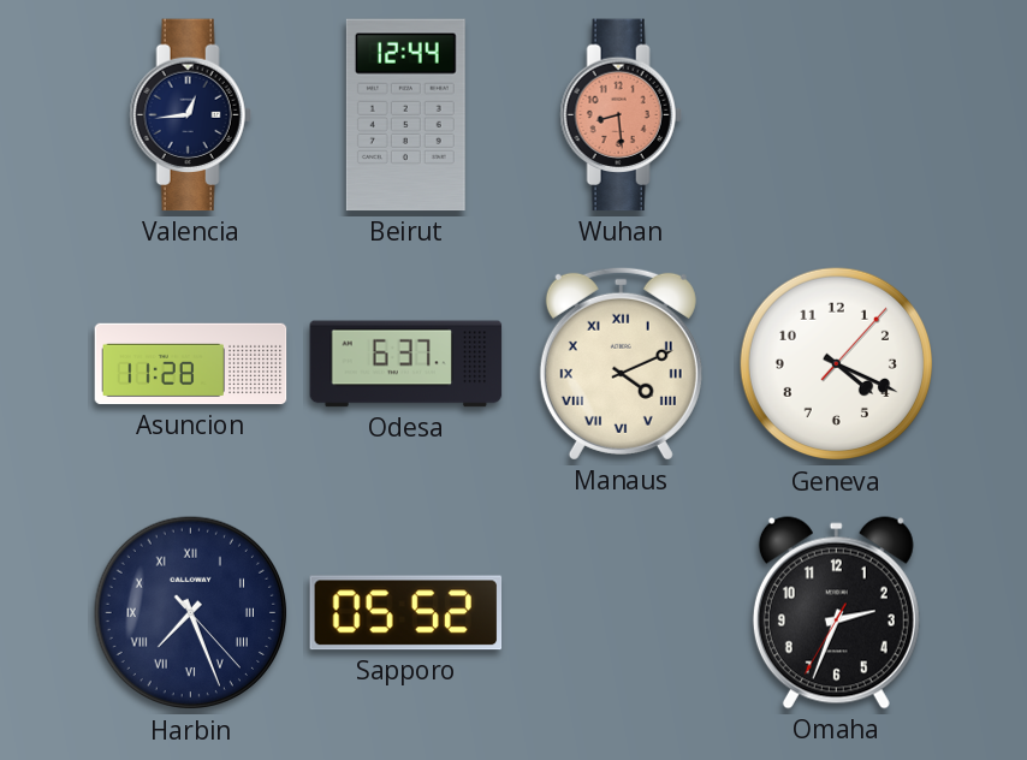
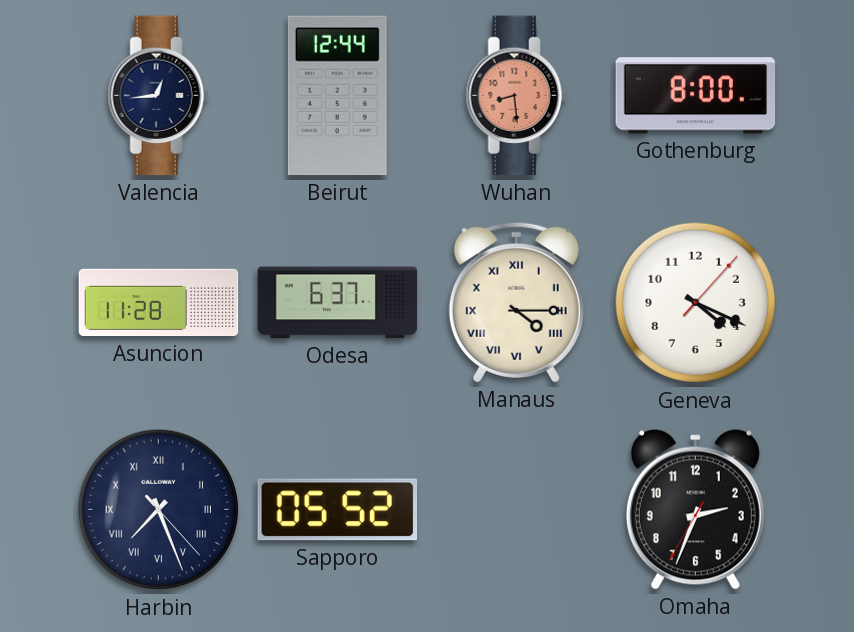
Gothenburg: none -> 8:00
Manaus: 4:11 -> 4:15
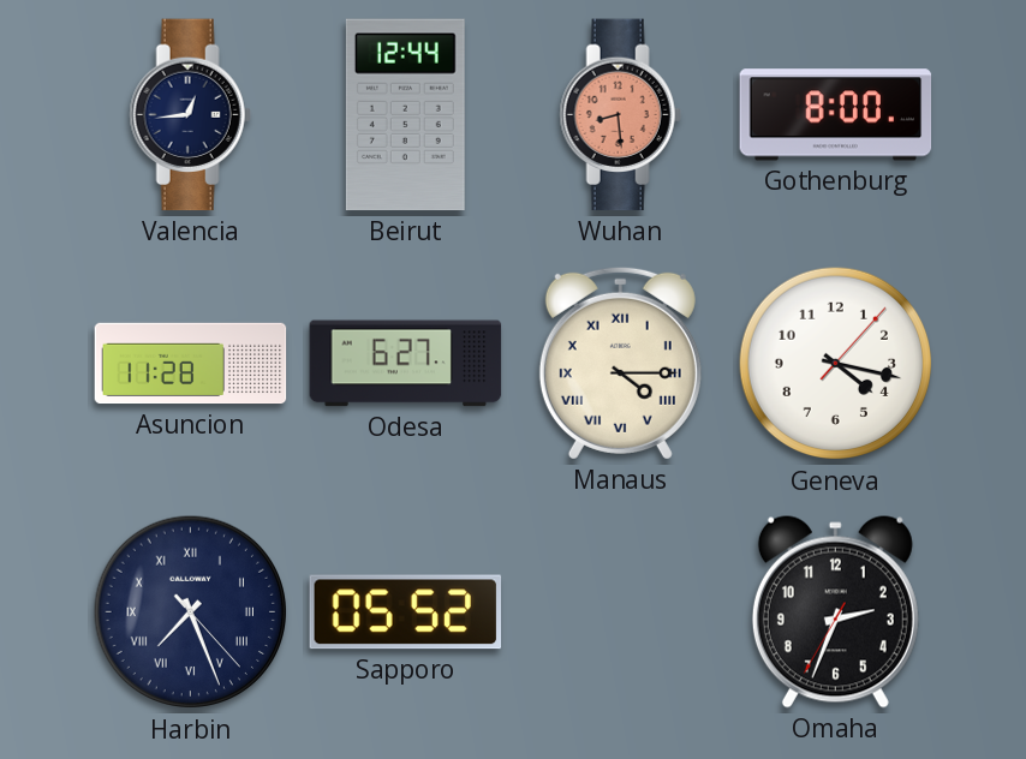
Odesa: 6:37 -> 6:27
Geneva: 4:19 -> 4:17
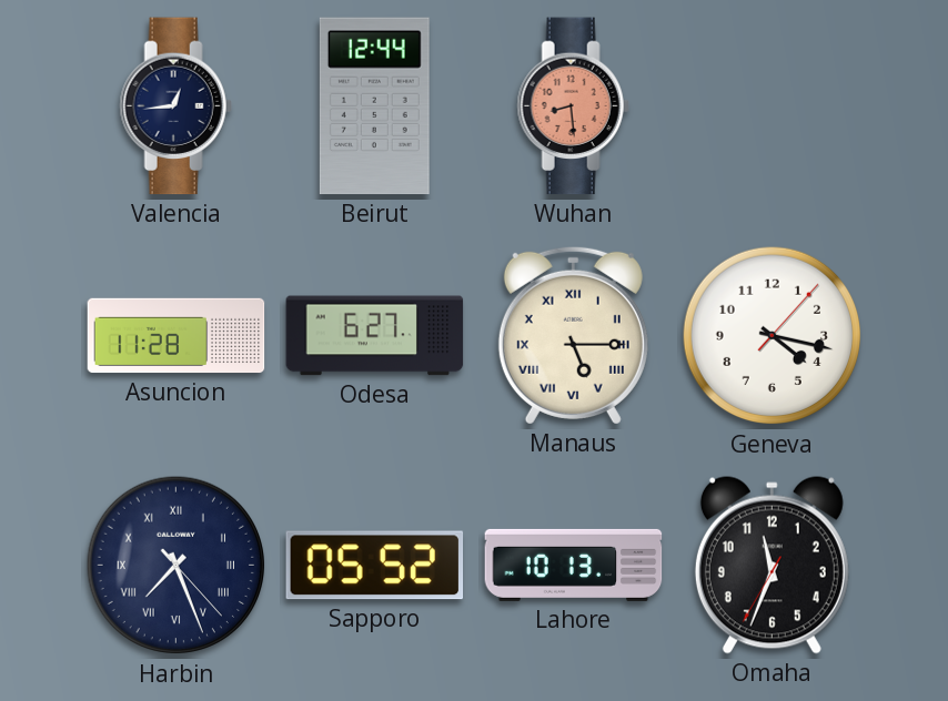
Gothenburg: 8:00 -> none
Manaus: 4:15 -> 5:15
Lahore: none -> 10:13
Omaha: 2:33 -> 11:33
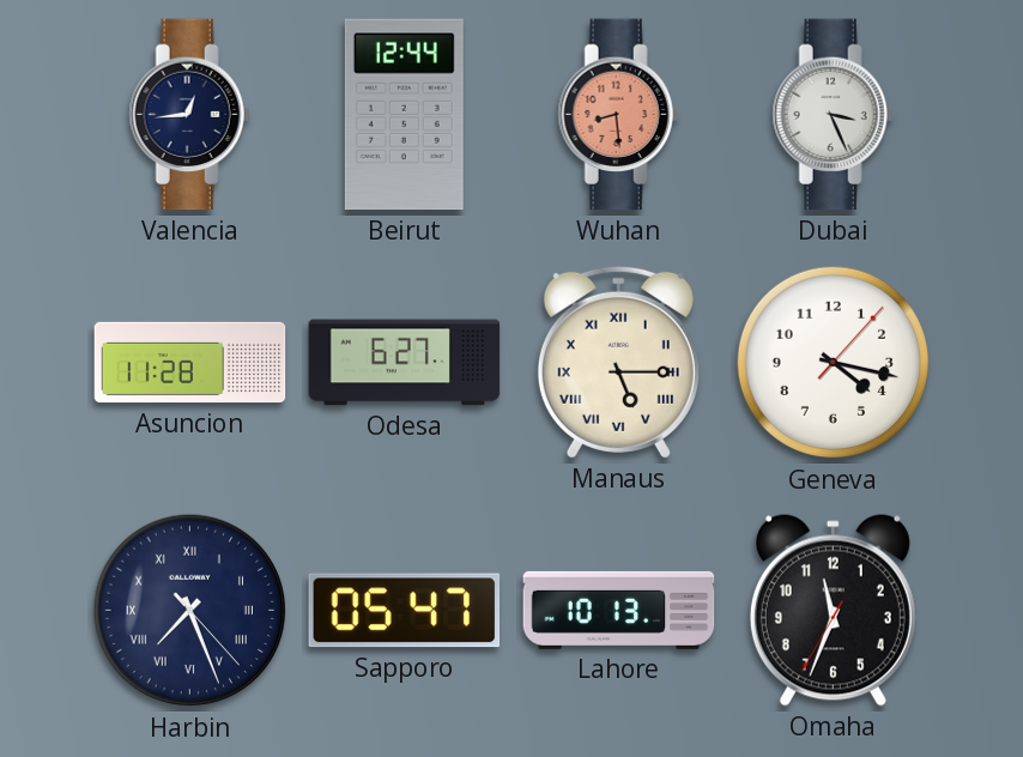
Dubai: none -> 3:26
Sapporo: 05:52 -> 05:47
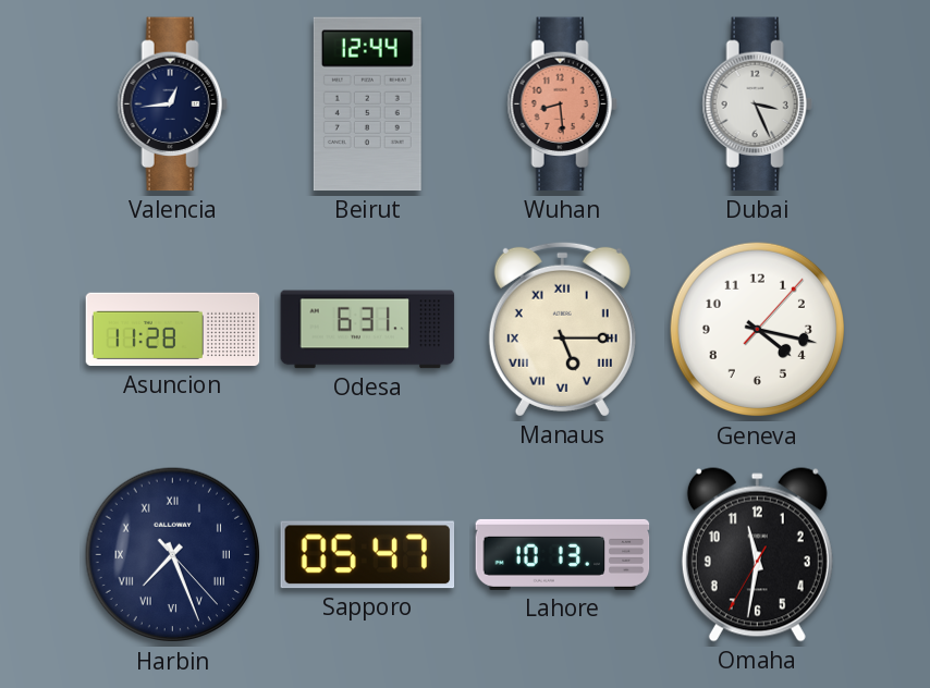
Odesa: 6:27 -> 6:31
Omaha: 11:33 -> 11:31
